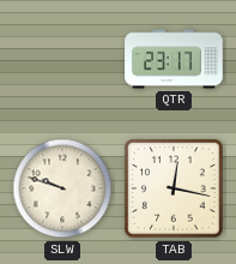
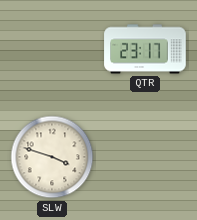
SLW: 9:48 -> 3:48
TAB: 12:17 -> none
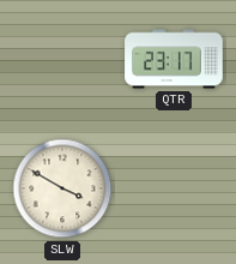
SLW: 3:48 -> 3:50
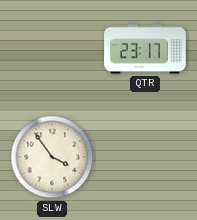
SLW: 3:50 -> 3:54
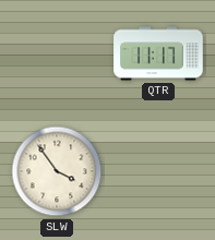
QTR: 23:17 -> 11:17
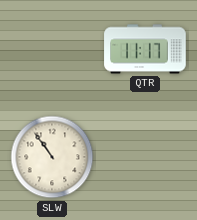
SLW: 3:54 -> 10:54
